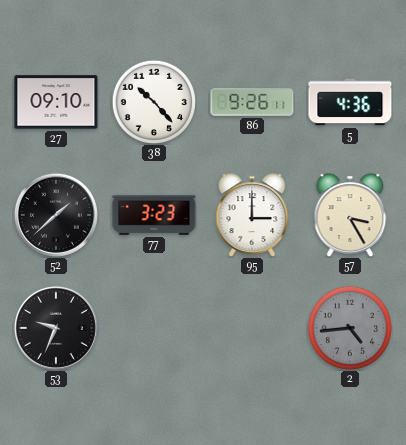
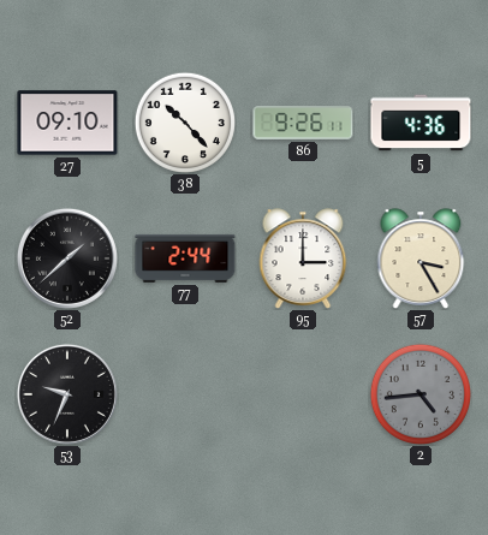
77: 3:23 -> 2:44
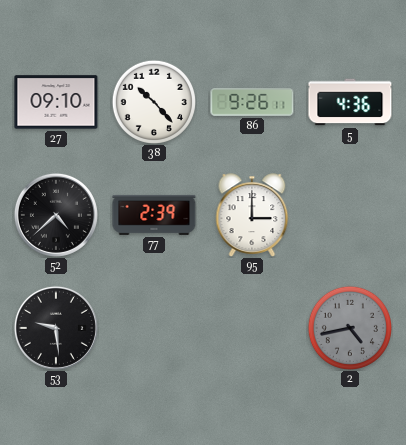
52: 1:38 -> 4:38
77: 2:44 -> 2:39
57: 3:25 -> none
53: 9:34 -> 9:29
2: 4:44 -> 4:43
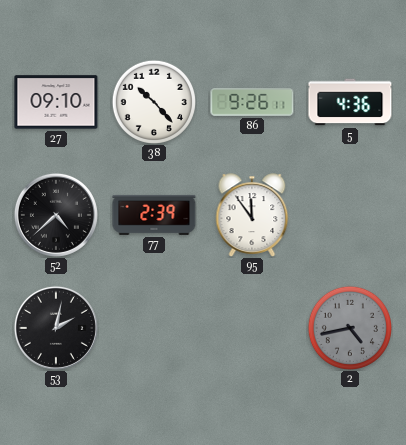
95: 3:00 -> 11:54
53: 9:29 -> 2:02
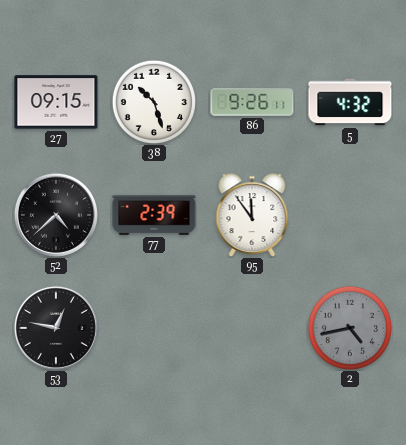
27: 09:10 -> 09:15
38: 10:23 -> 10:27
5: 4:36 -> 4:32
53: 2:02 -> 12:47
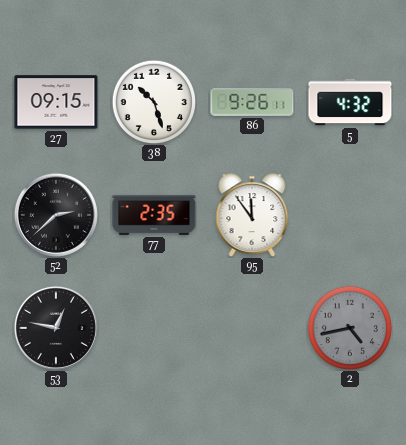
52: 4:38 -> 2:38
77: 2:39 -> 2:35
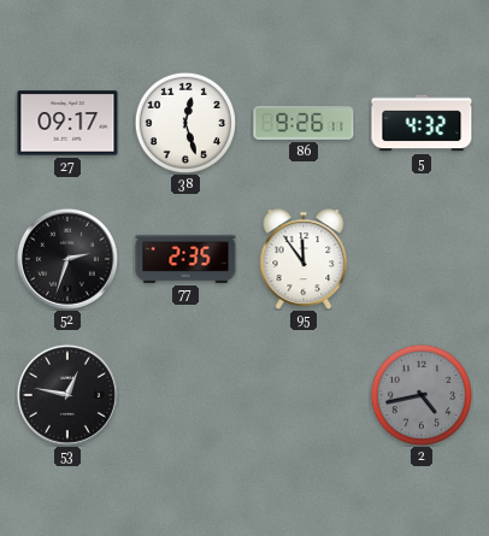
27: 09:15 -> 09:17
38: 10:27 -> 12:27
52: 2:38 -> 2:33
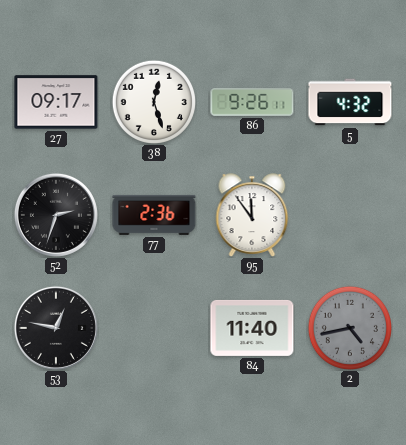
77: 2:35 -> 2:36
84: none -> 11:40
